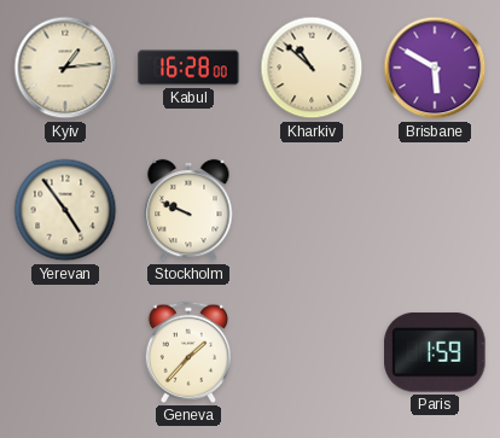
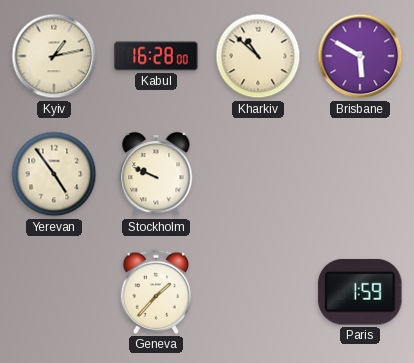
Kyiv: 1:14 -> 1:13
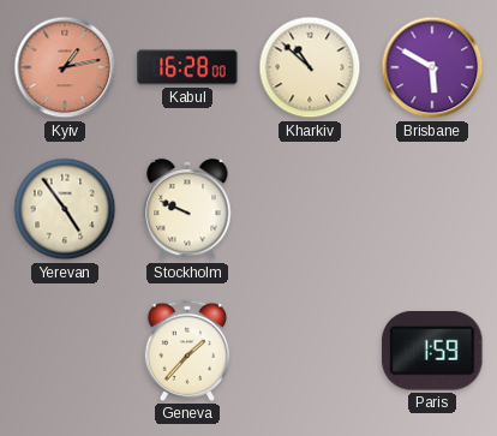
Kyiv dial: cream -> salmon
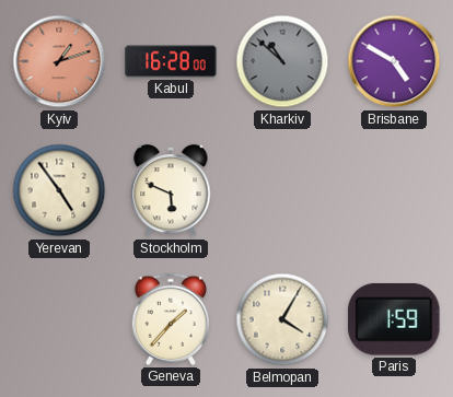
Kyiv: 1:13 -> 1:12
Kharkiv dial: cream -> grey
Brisbane: 5:50 -> 4:50
Stockholm: 9:49 -> 5:49
Belmopan: none -> 4:05
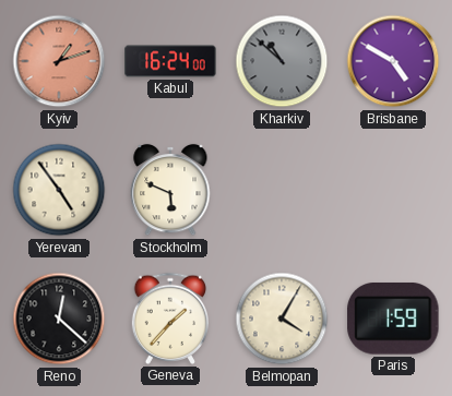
Kabul: 16:28 -> 16:24
Reno: none -> 12:22
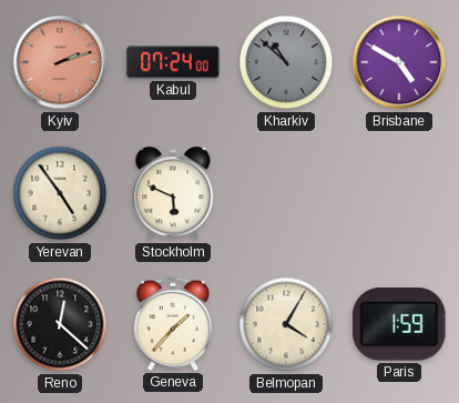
Kyiv: 1:12 -> 2:12
Kabul: 16:24 -> 07:24
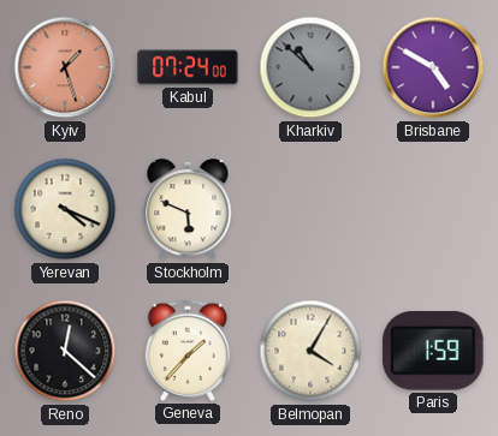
Kyiv: 2:12 -> 1:27
Yerevan: 4:54 -> 4:19
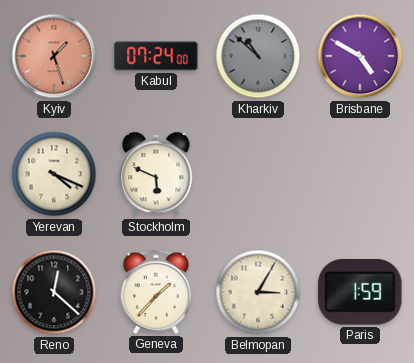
Belmopan: 4:05 -> 3:05
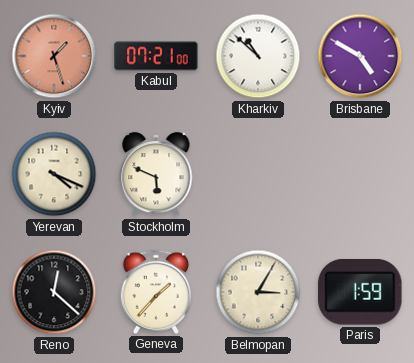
Kabul: 07:24 -> 07:21
Kharkiv dial: grey -> white
